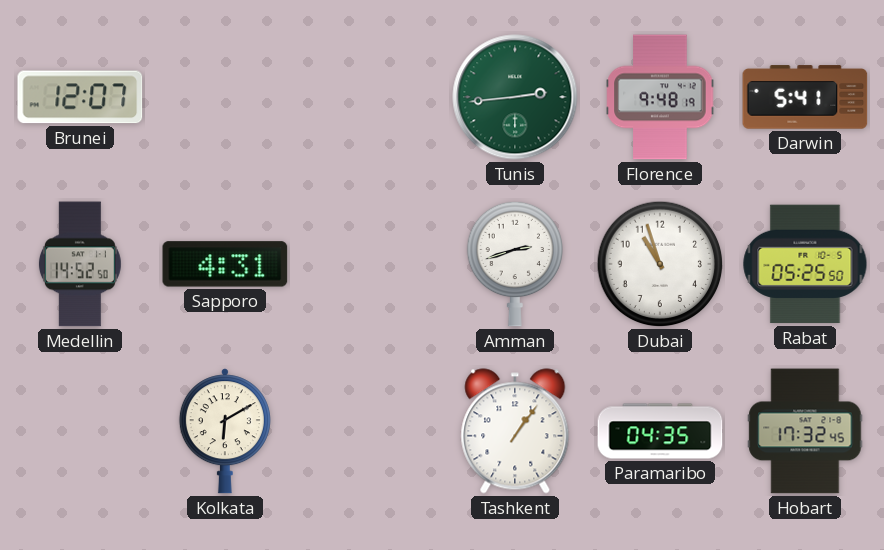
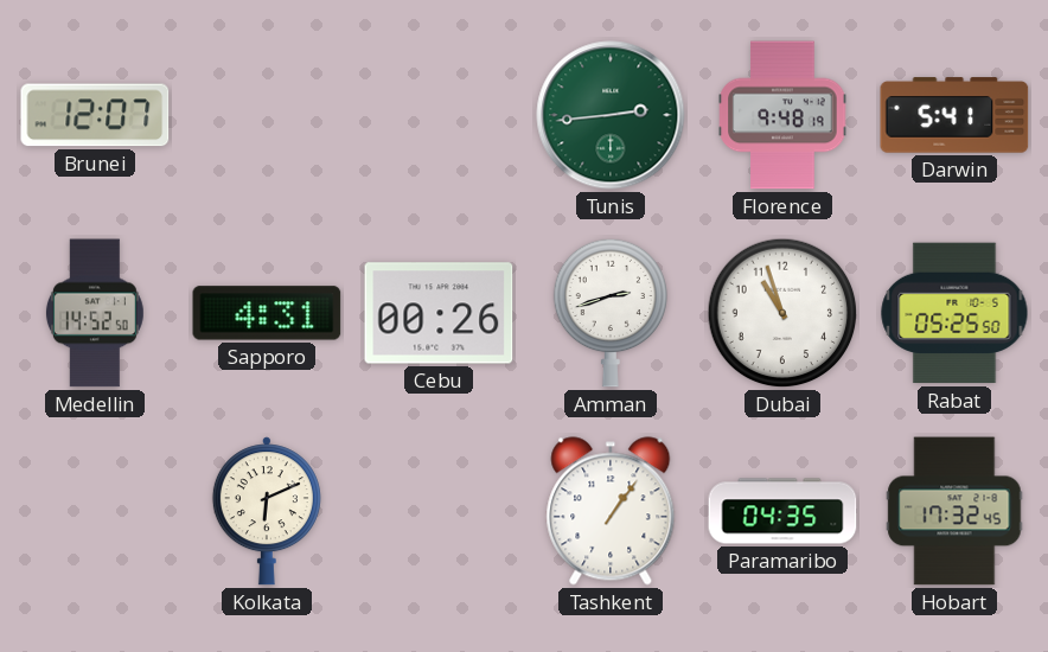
Cebu: none -> 00:26
Kolkata: 6:10 -> 6:11
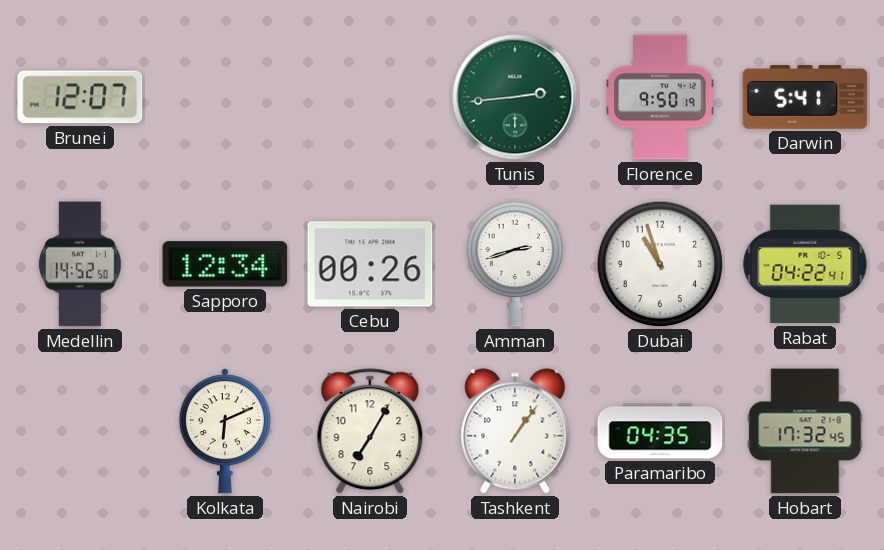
Florence: 9:48 -> 9:50
Sapporo: 4:31 -> 12:34
Rabat: 05:25 -> 04:22
Nairobi: none -> 7:05
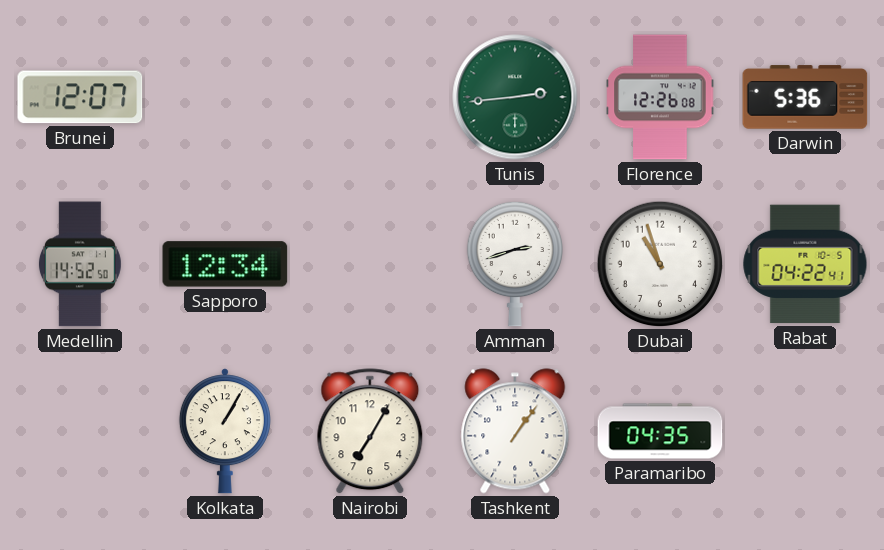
Florence: 9:50 -> 12:26
Darwin: 5:41 -> 5:36
Cebu: 00:26 -> none
Kolkata: 6:11 -> 1:05
Hobart: 17:32 -> none
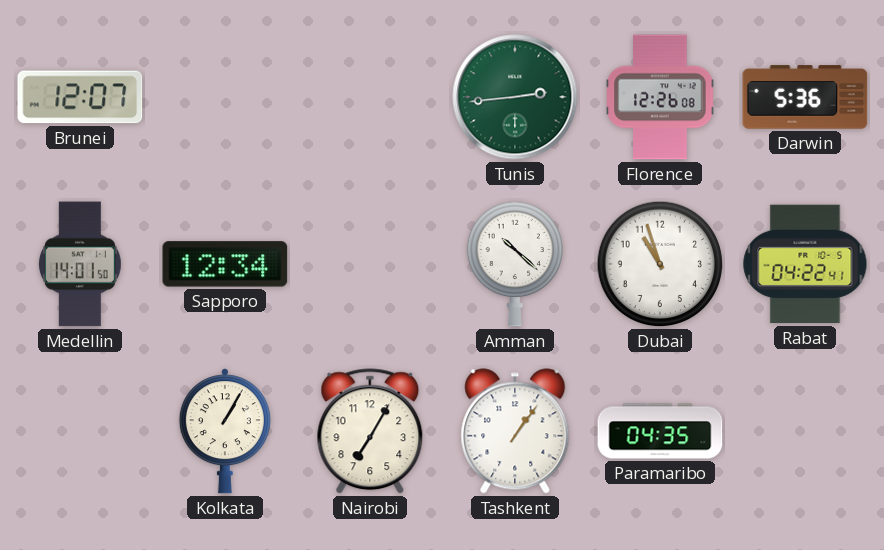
Medellin: 14:52 -> 14:01
Amman: 2:42 -> 10:22
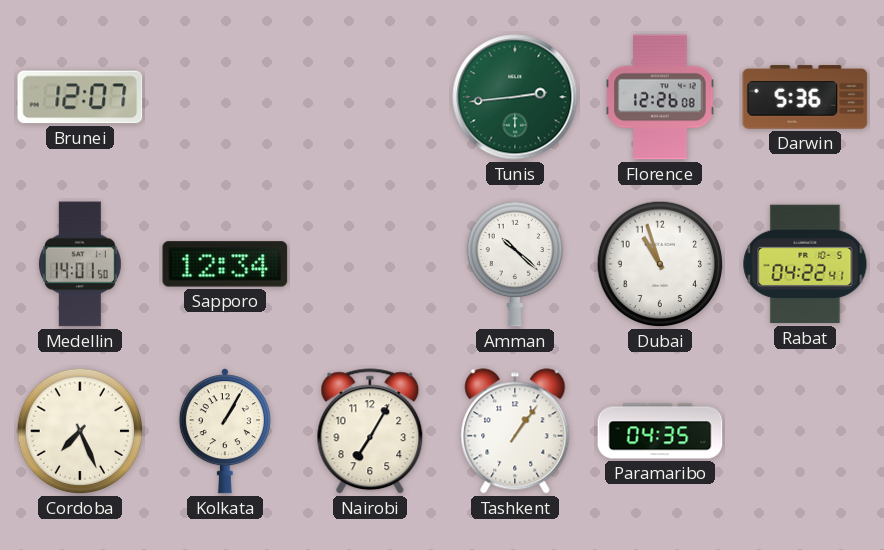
Cordoba: none -> 7:26
